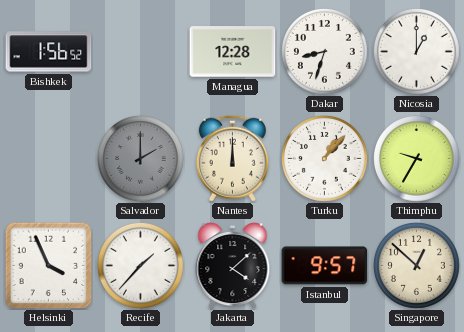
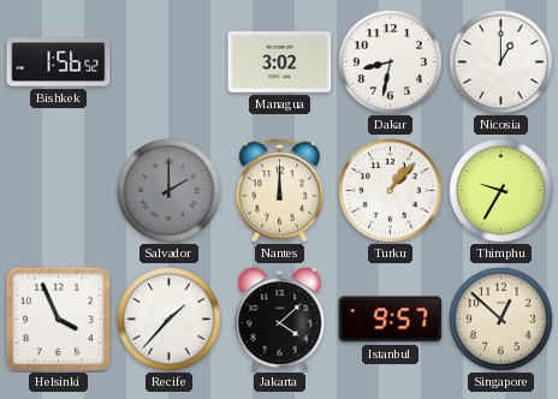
Managua: 12:28 -> 3:02
Dakar: 8:33 -> 8:32
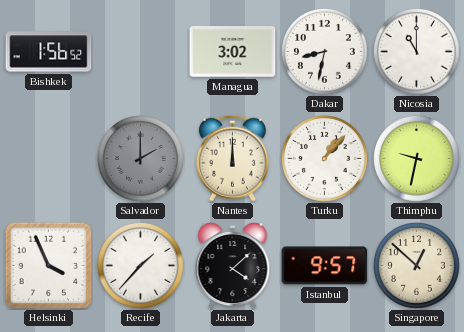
Nicosia: 1:00 -> 11:00
Thimphu: 9:35 -> 9:32
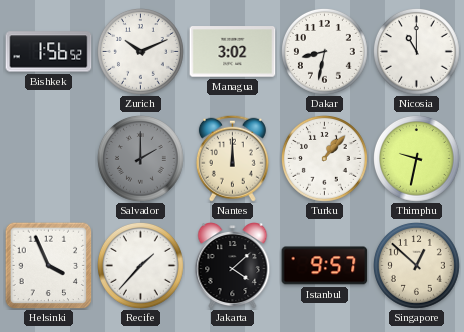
Zurich: none -> 10:11
